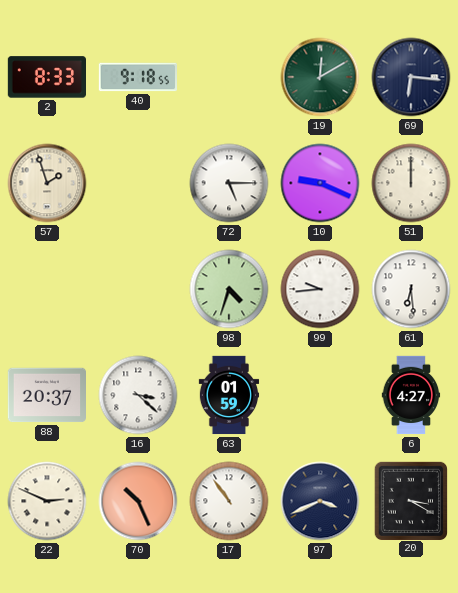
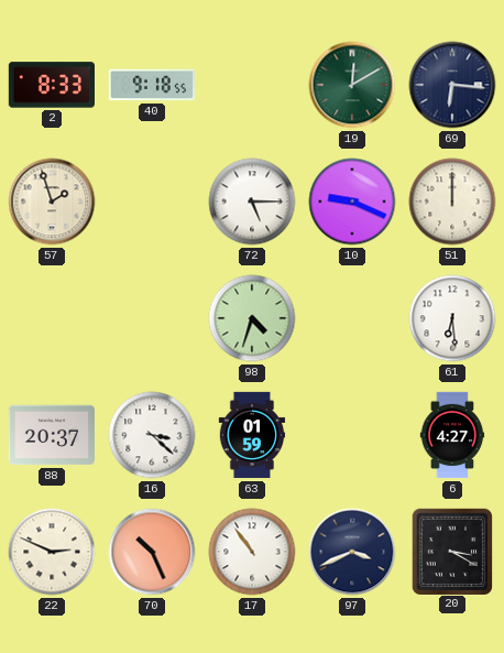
99: 9:44 -> none
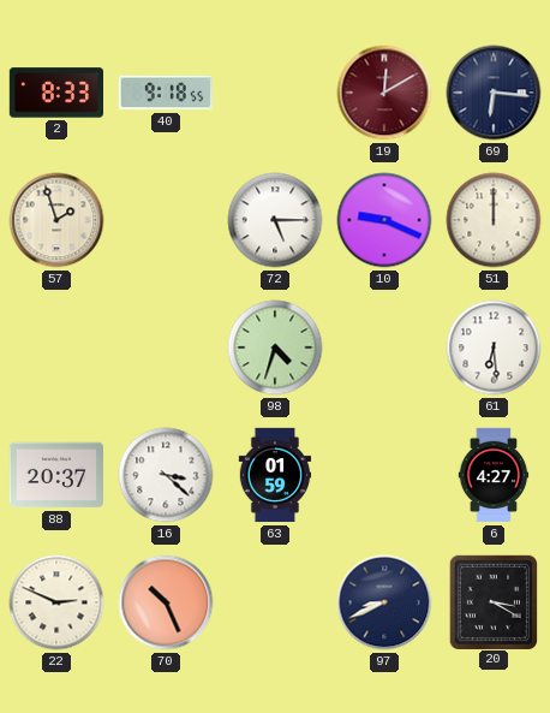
19 dial: green -> burgundy
17: 10:54 -> none
97: 3:41 -> 8:41
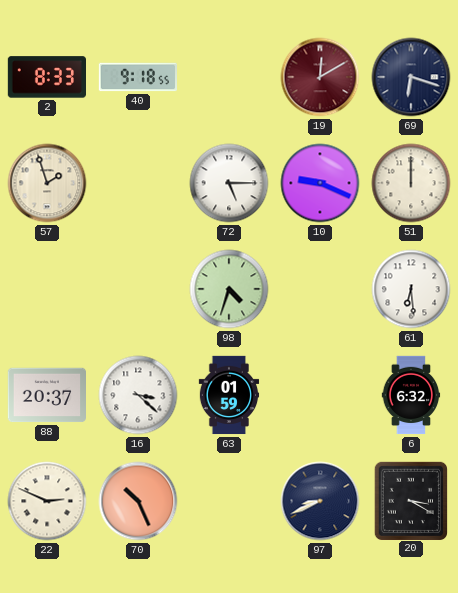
69: 6:16 -> 6:18
6: 4:27 -> 6:32
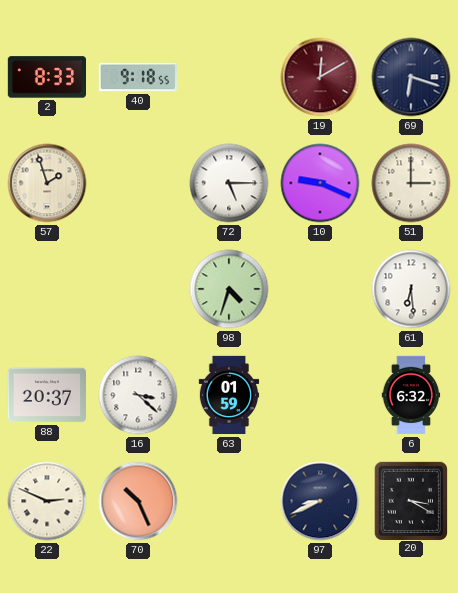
51: 12:00 -> 3:00
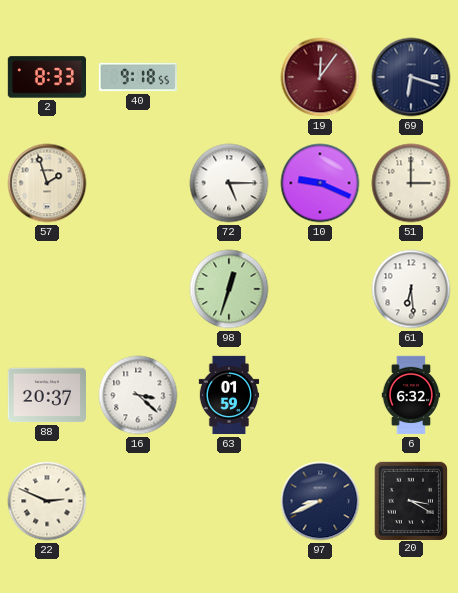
19: 12:10 -> 12:06
98: 4:33 -> 12:33
70: 10:26 -> none
